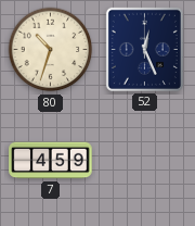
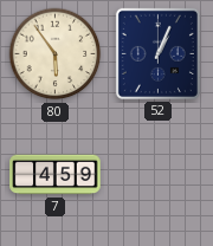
80: 10:33 -> 5:54
52: 12:26 -> 1:04
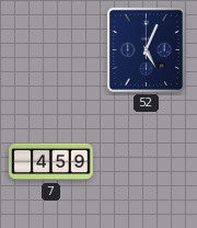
80: 5:54 -> none
52: 1:04 -> 5:04
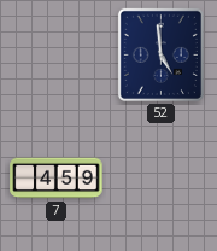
52: 5:04 -> 4:59
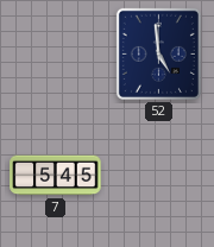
7: 4:59 -> 5:45
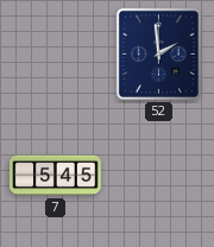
52: 4:59 -> 1:59
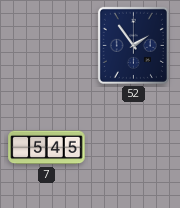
52: 1:59 -> 1:54
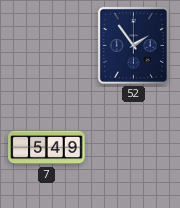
7: 5:45 -> 5:49
